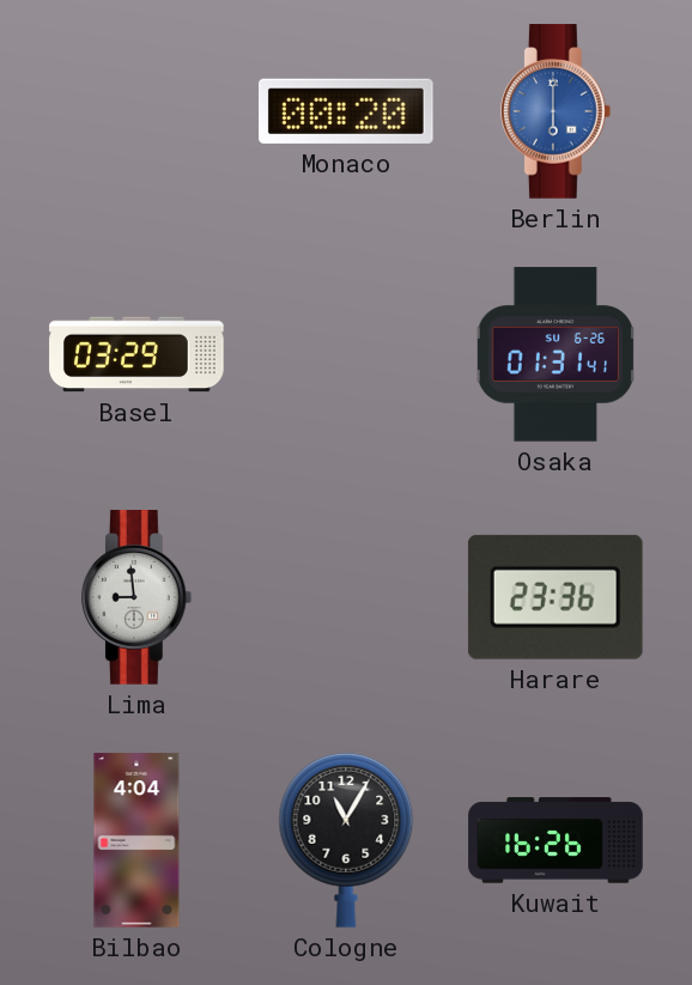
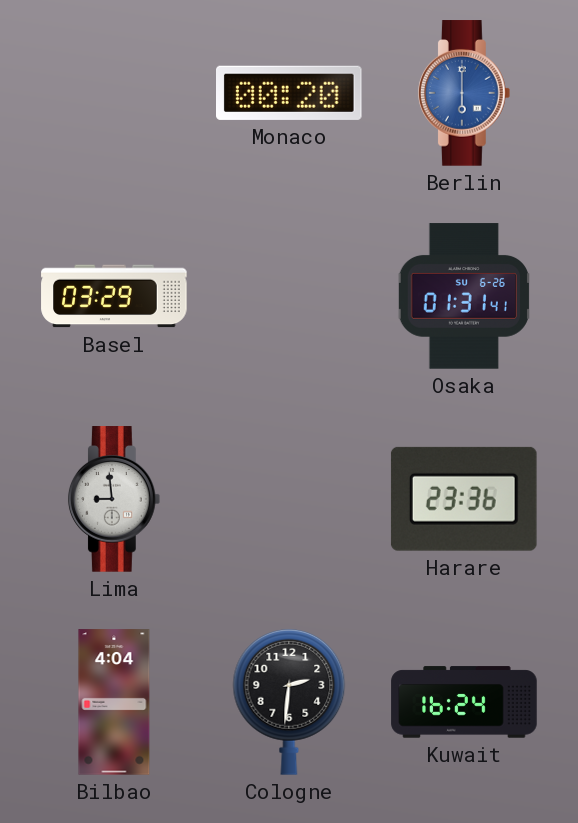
Cologne: 11:05 -> 2:31
Kuwait: 16:26 -> 16:24
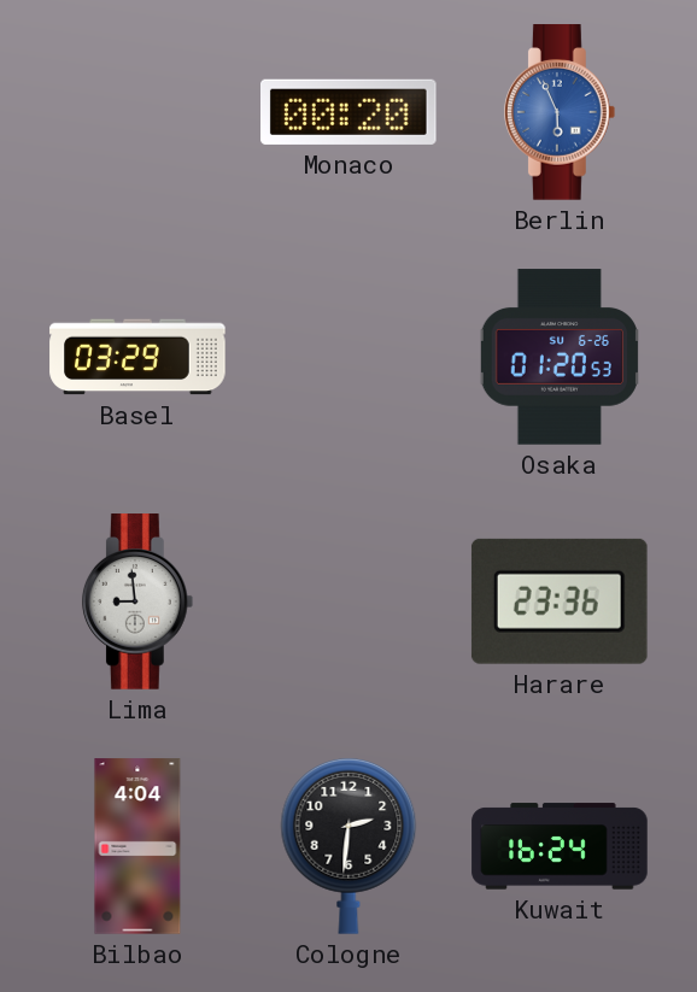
Berlin: 6:00 -> 5:56
Osaka: 01:31 -> 01:20
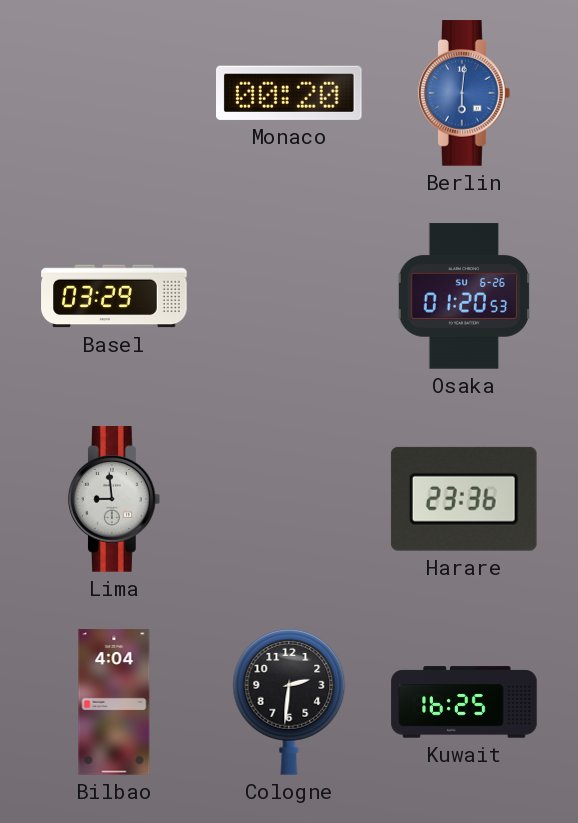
Berlin: 5:56 -> 6:01
Kuwait: 16:24 -> 16:25
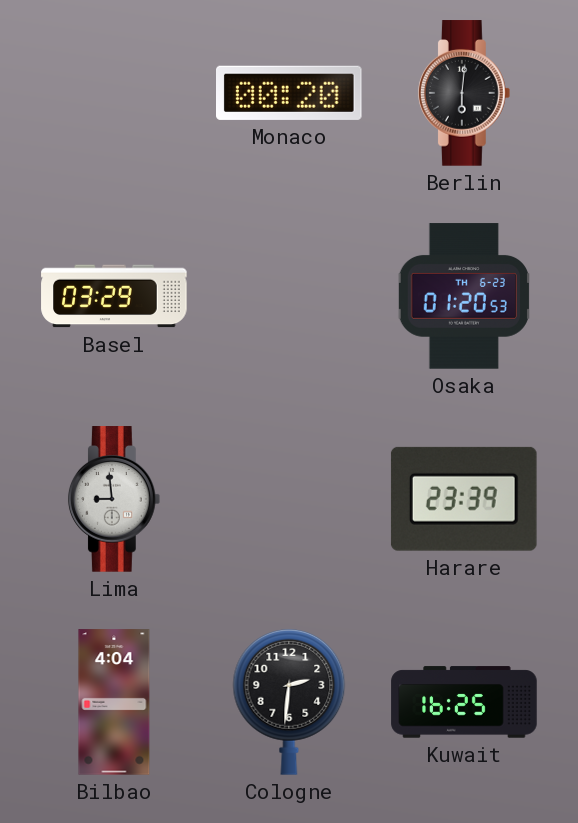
Berlin dial: blue -> black
Osaka date: SU 6-26 -> TH 6-23
Harare: 23:36 -> 23:39
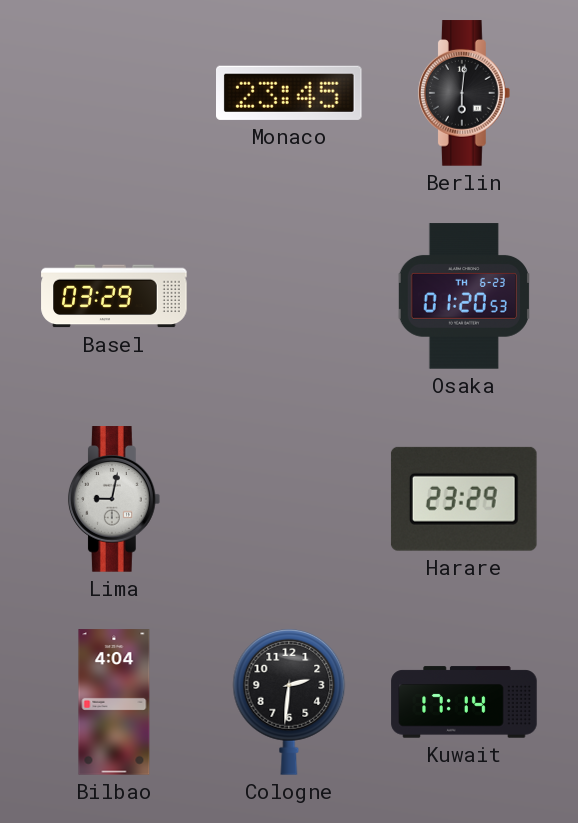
Monaco: 00:20 -> 23:45
Lima: 8:59 -> 9:02
Harare: 23:39 -> 23:29
Kuwait: 16:25 -> 17:14
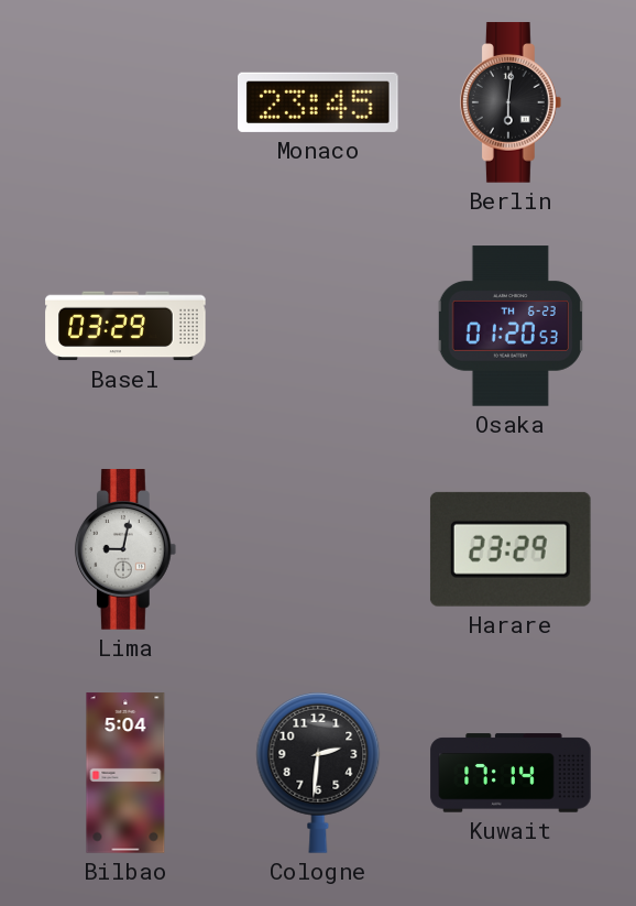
Bilbao: 4:04 -> 5:04
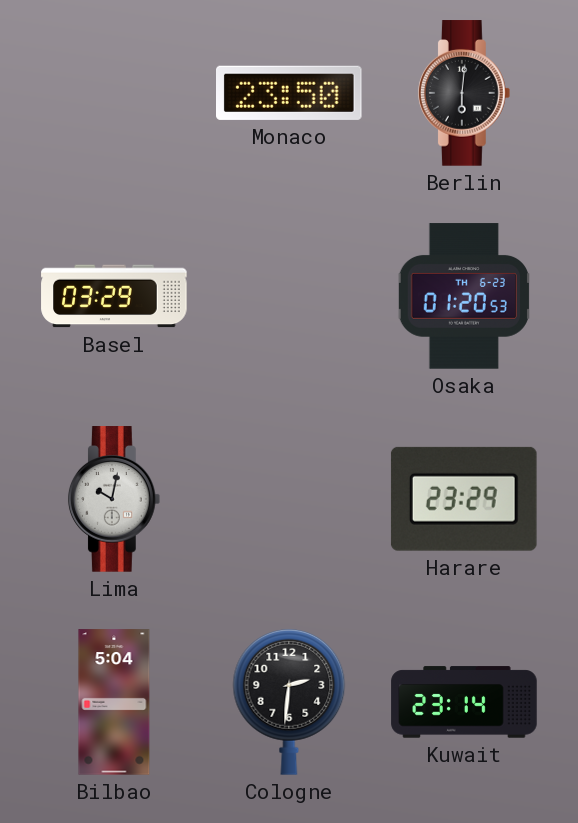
Monaco: 23:45 -> 23:50
Lima: 9:02 -> 10:02
Kuwait: 17:14 -> 23:14
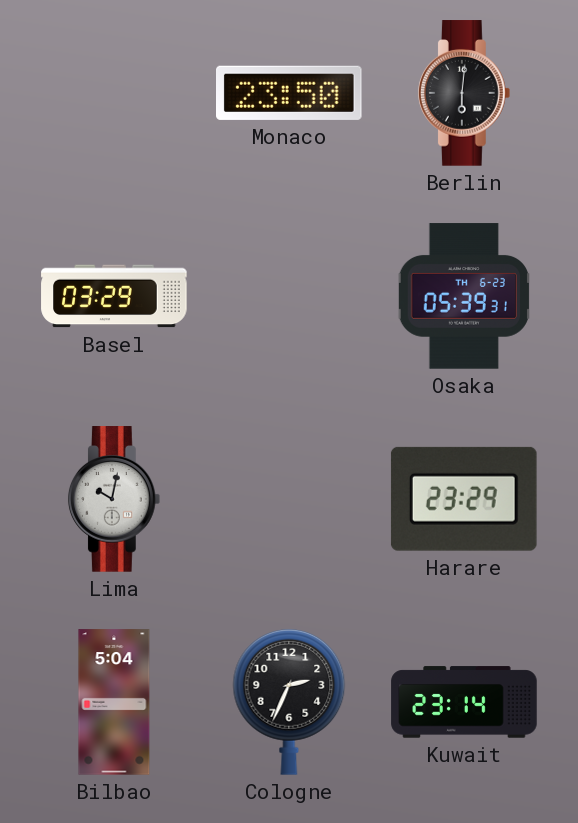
Osaka: 01:20 -> 05:39
Cologne: 2:31 -> 2:34
